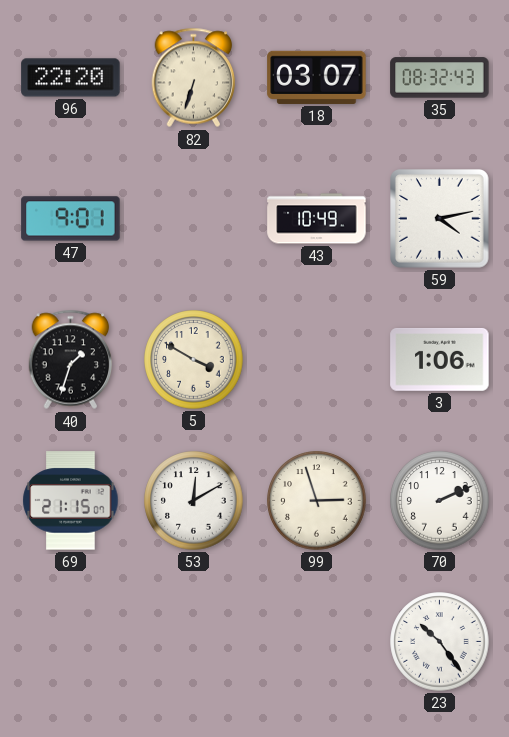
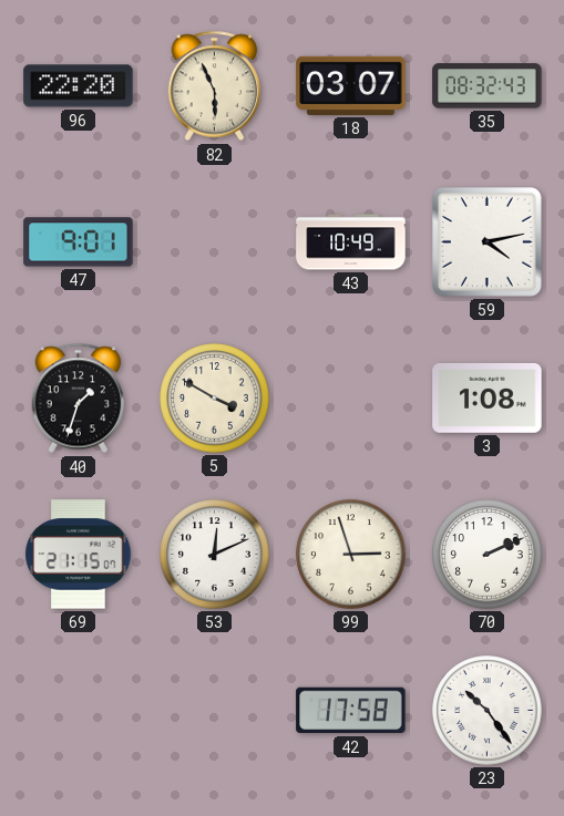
82: 6:33 -> 5:56
3: 1:06 -> 1:08
53: 12:10 -> 12:11
42: none -> 17:58
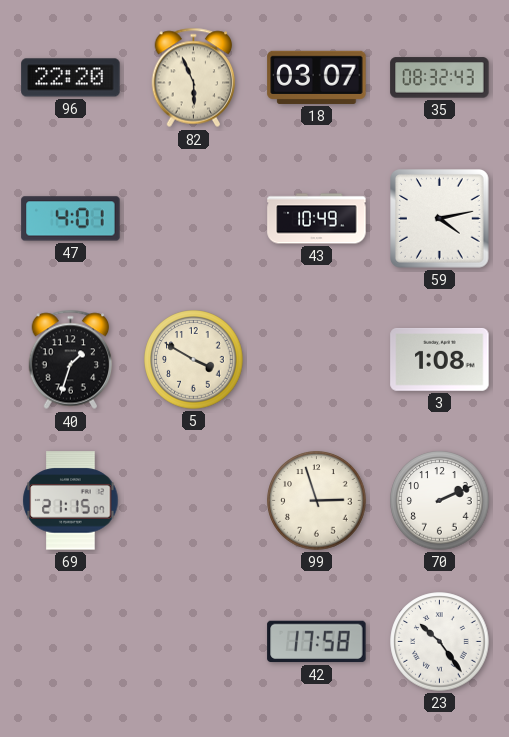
47: 9:01 -> 4:01
53: 12:11 -> none
